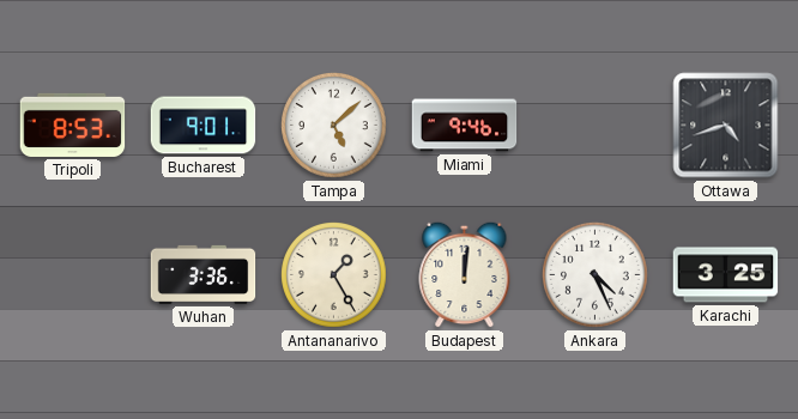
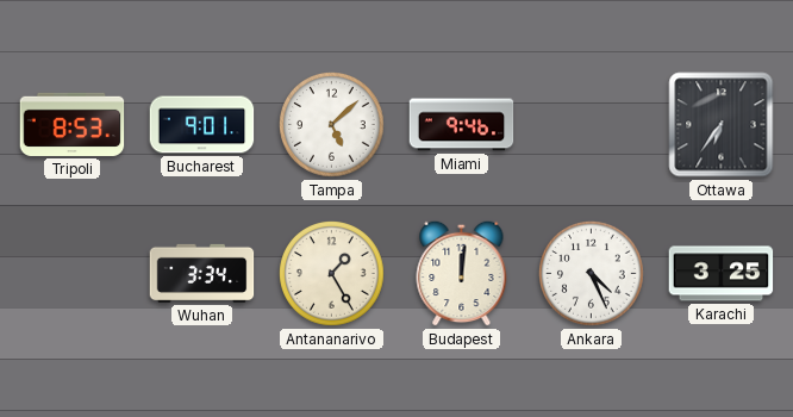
Ottawa: 4:42 -> 6:36
Wuhan: 3:36 -> 3:34
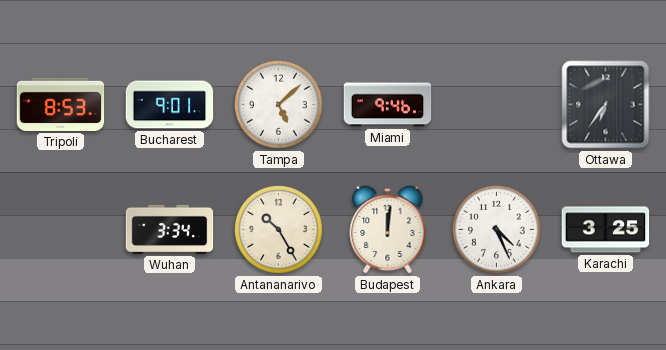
Antananarivo: 1:25 -> 10:25
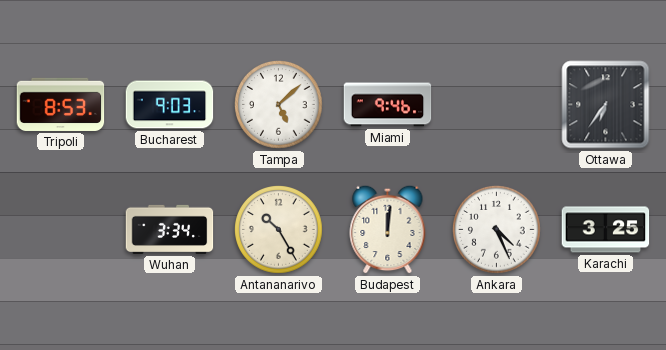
Bucharest: 9:01 -> 9:03
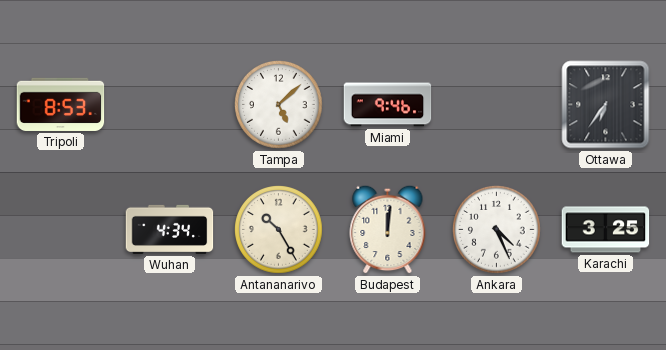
Bucharest: 9:03 -> none
Wuhan: 3:34 -> 4:34
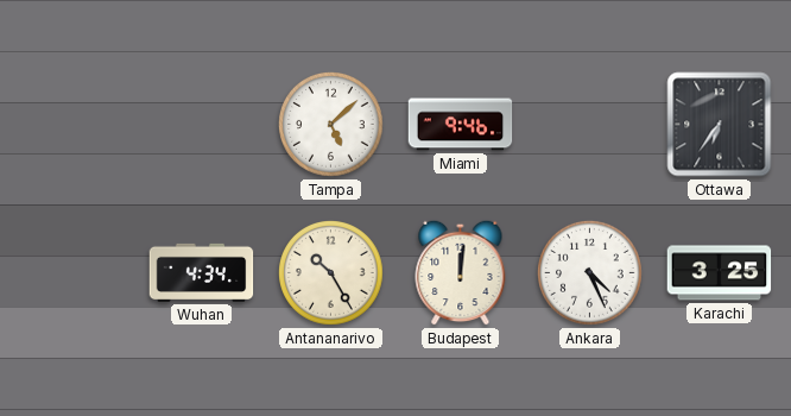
Tripoli: 8:53 -> none
